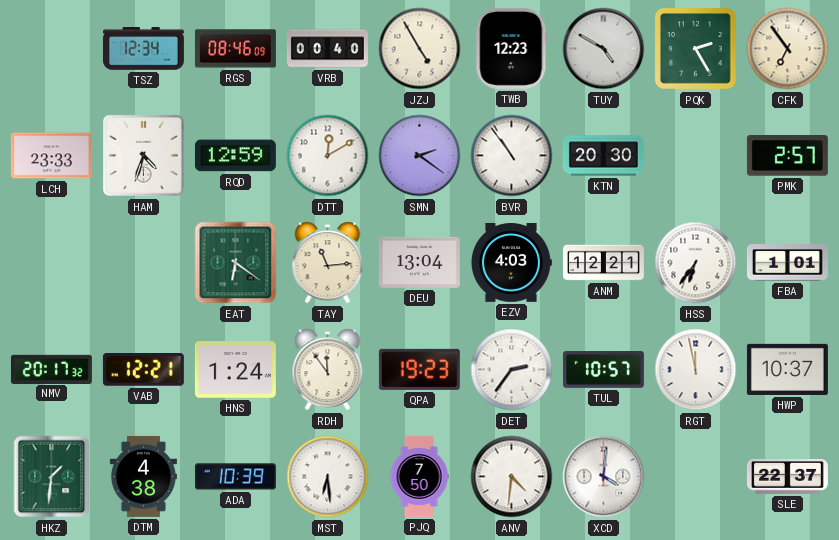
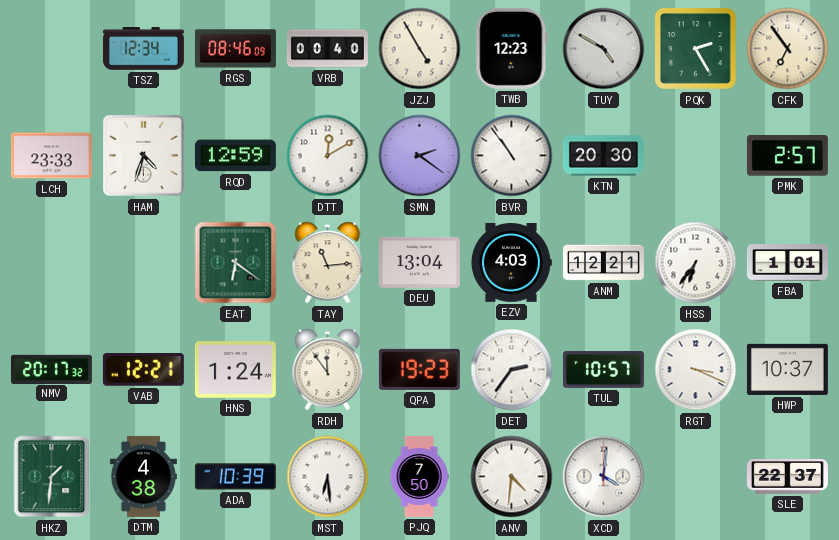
RGT: 11:58 -> 3:19
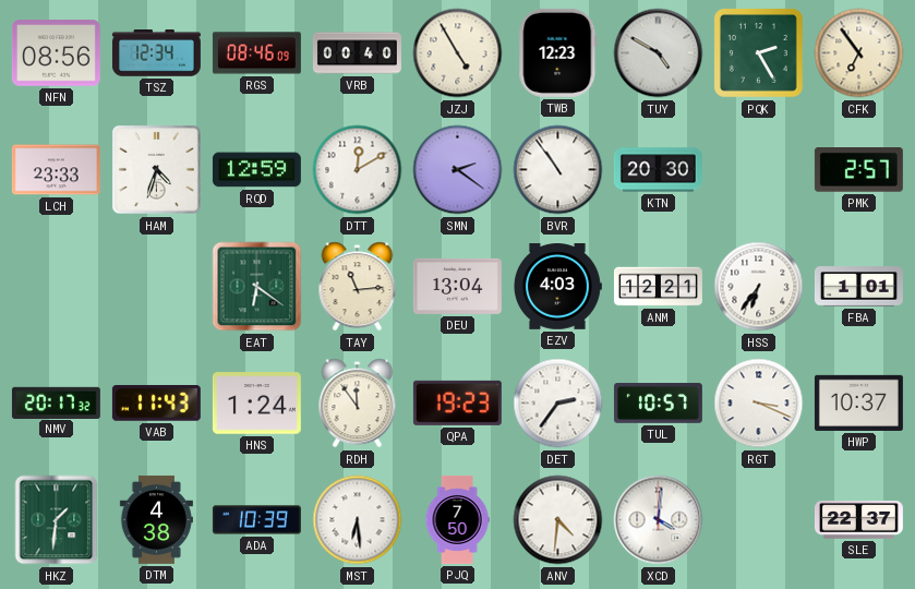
NFN: none -> 08:56
VAB: 12:21 -> 11:43
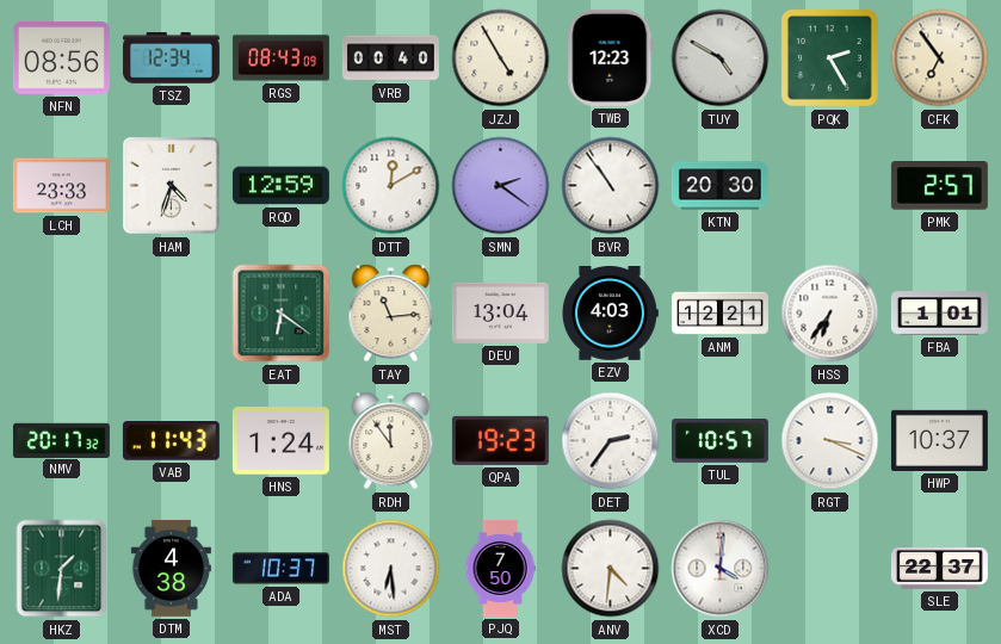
RGS: 08:46 -> 08:43
ADA: 10:39 -> 10:37
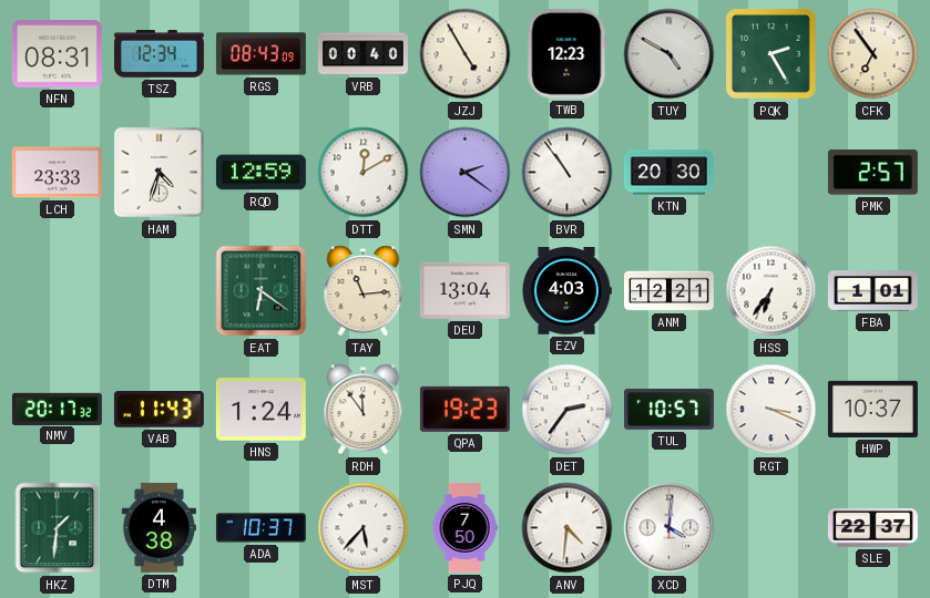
NFN: 08:56 -> 08:31
MST: 6:29 -> 5:37
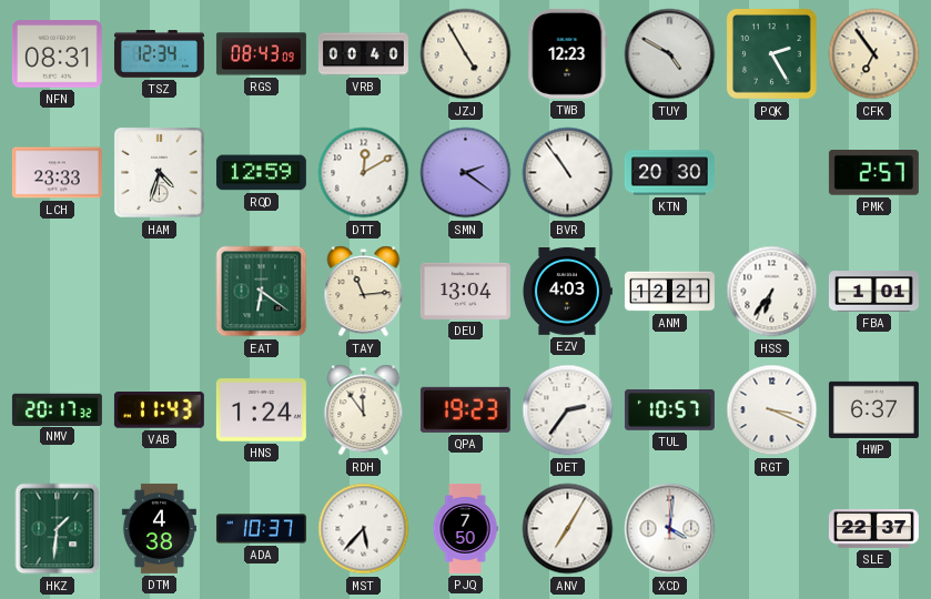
HWP: 10:37 -> 6:37
ANV: 4:31 -> 7:05
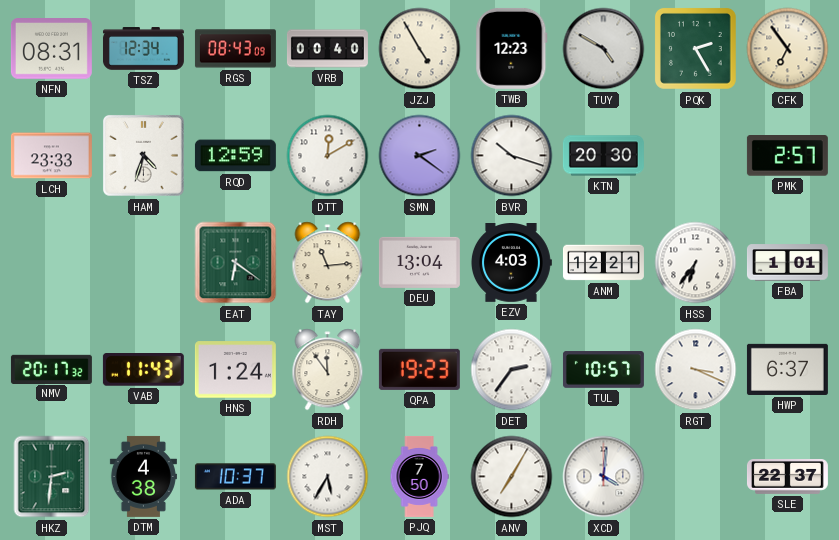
BVR: 10:54 -> 10:18
HKZ: 1:31 -> 2:31
MST: 5:37 -> 5:35
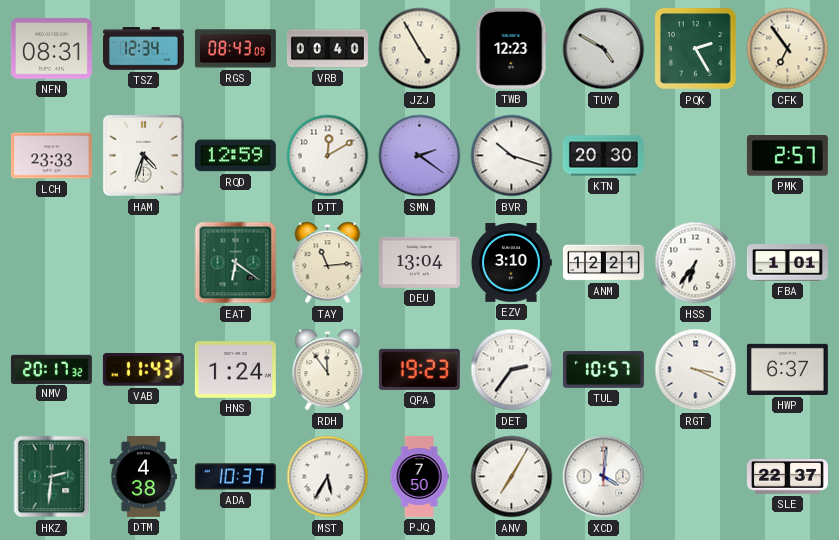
EZV: 4:03 -> 3:10
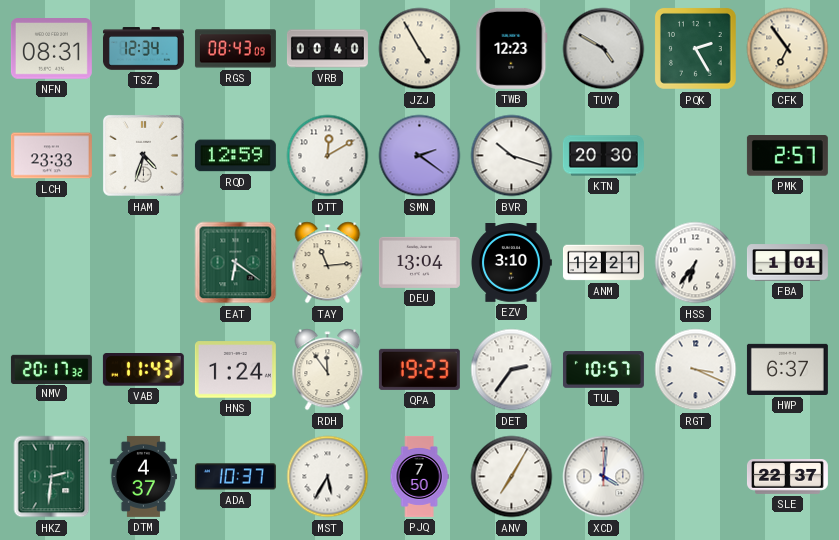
DTM: 4:38 -> 4:37
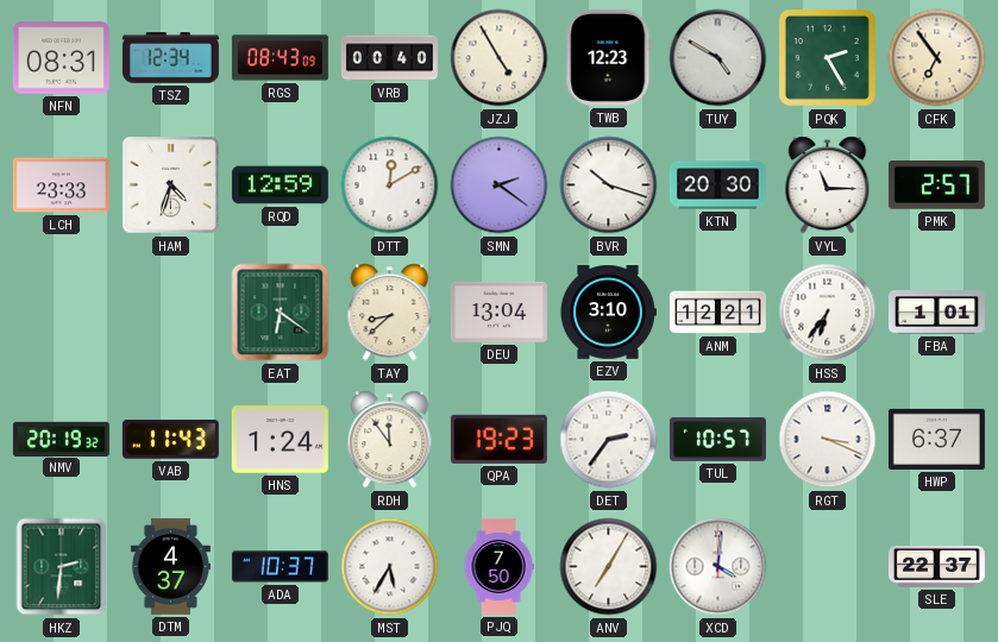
VYL: none -> 11:15
TAY: 11:14 -> 8:38
NMV: 20:17 -> 20:19
